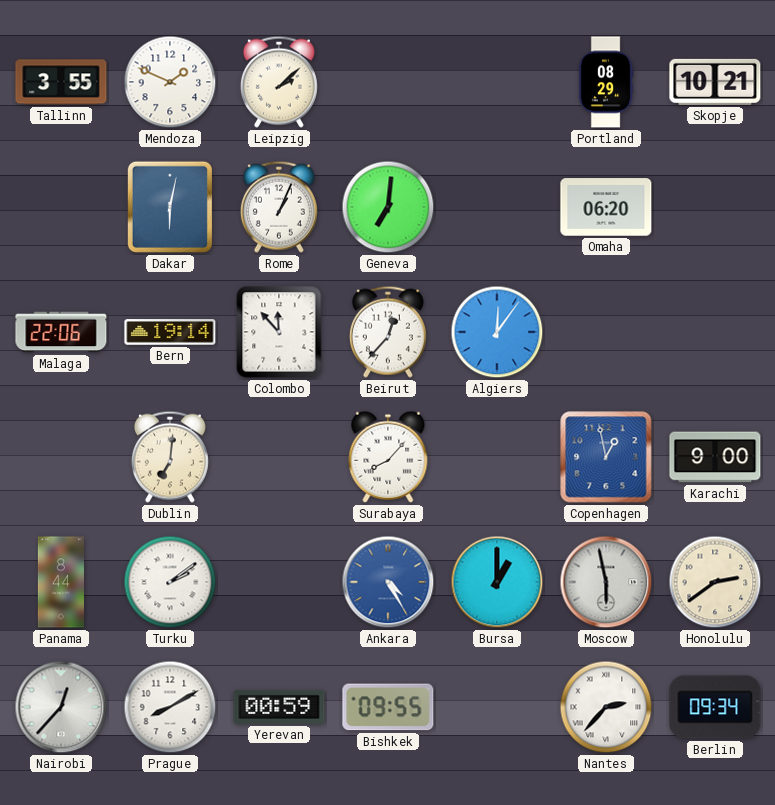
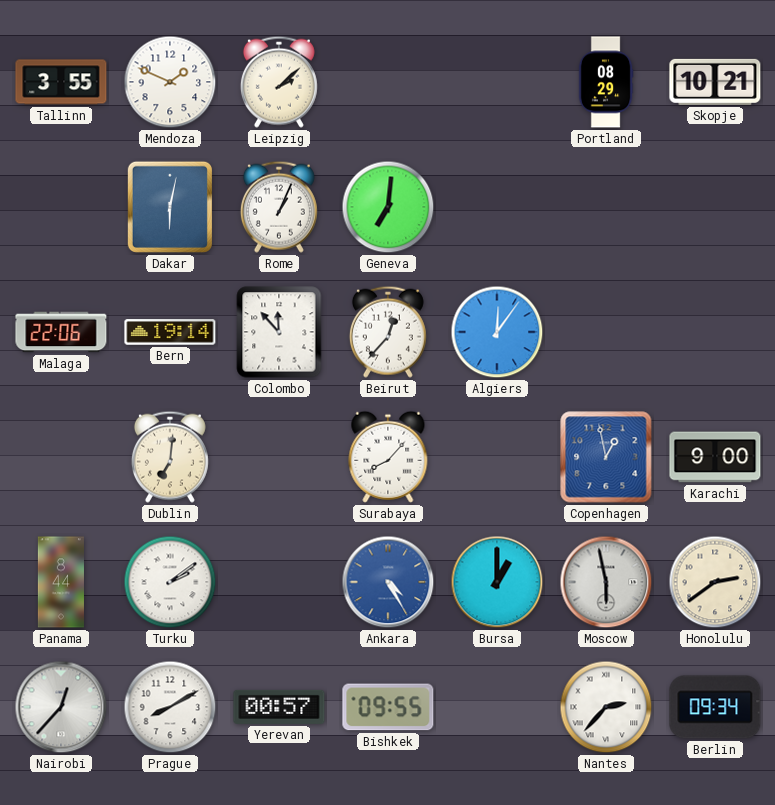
Omaha: 06:20 -> none
Yerevan: 00:59 -> 00:57
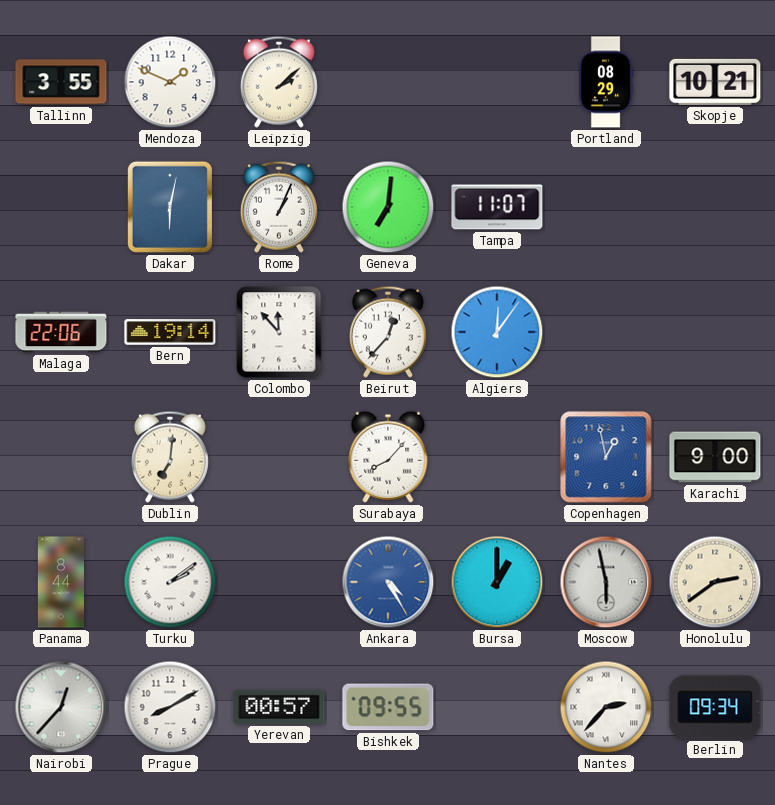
Tampa: none -> 11:07
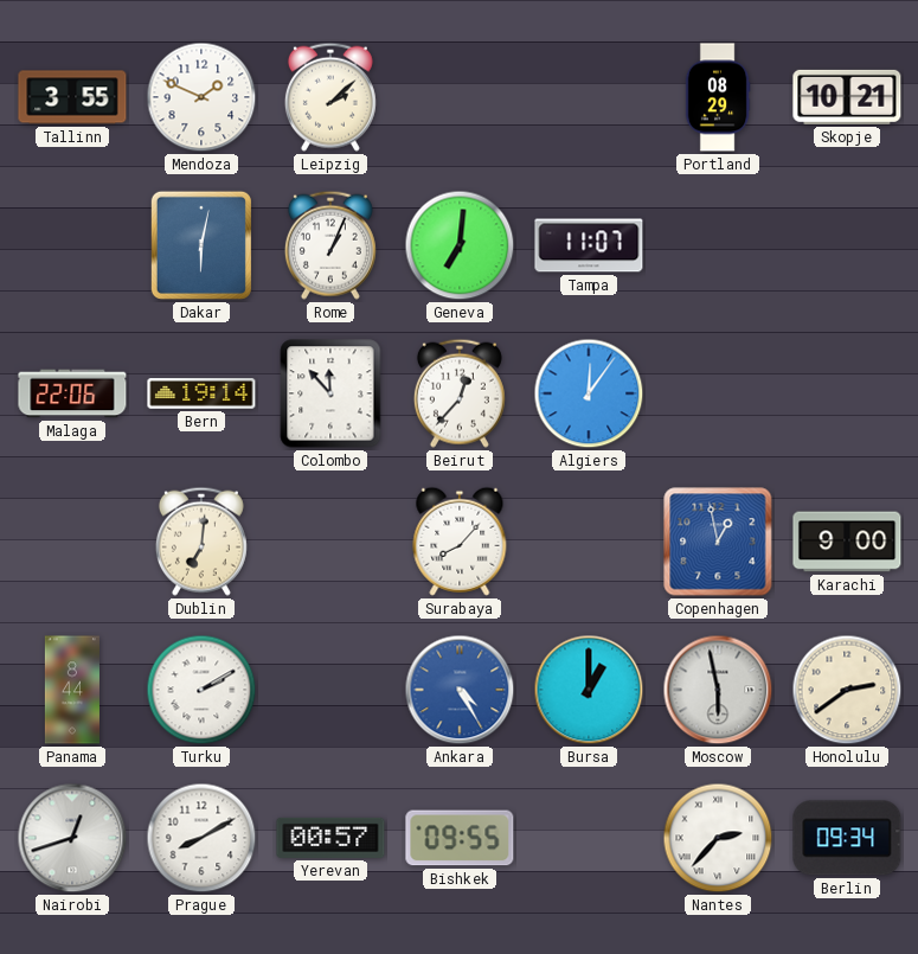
Turku: 2:09 -> 2:10
Nairobi: 12:37 -> 12:42
